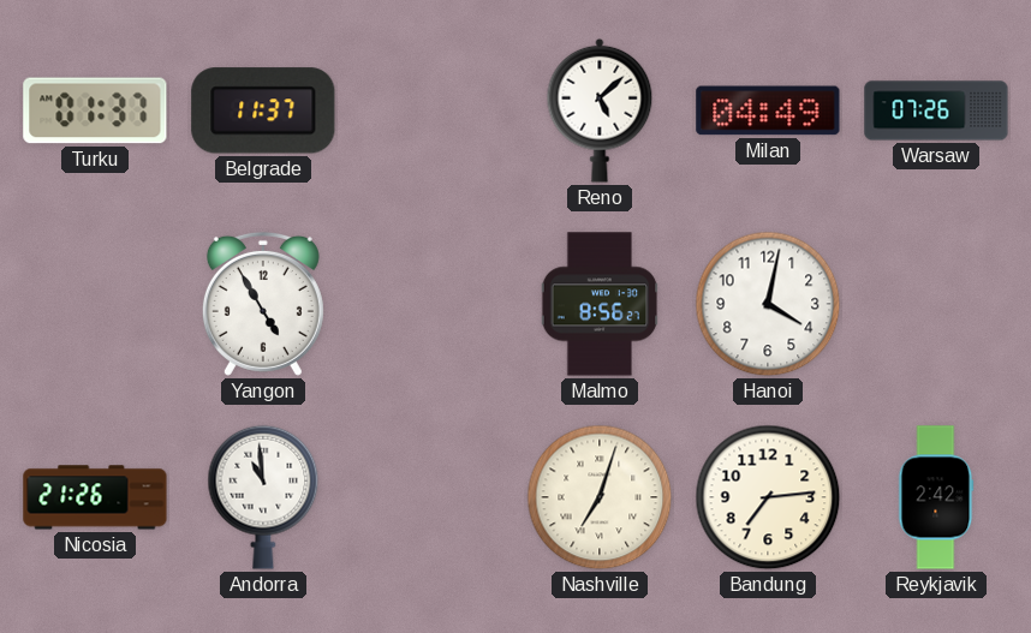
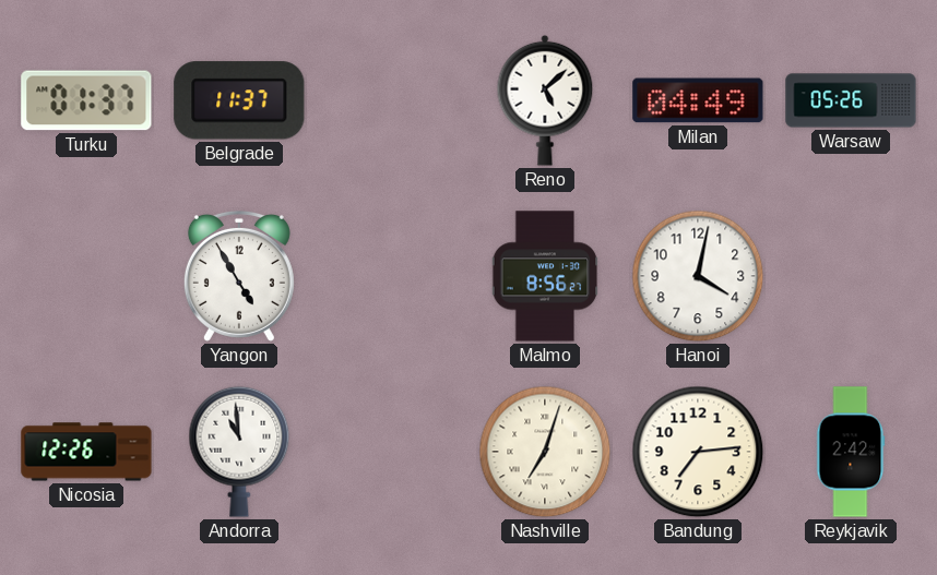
Warsaw: 07:26 -> 05:26
Nicosia: 21:26 -> 12:26
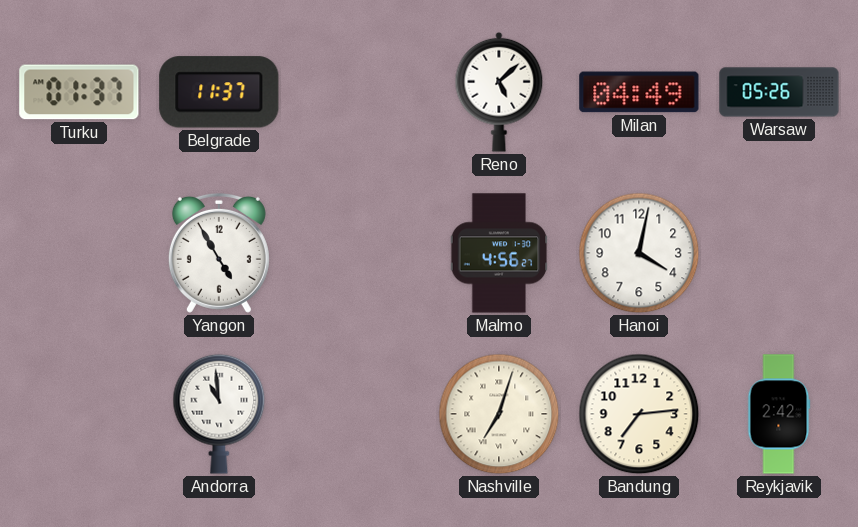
Malmo: 8:56 -> 4:56
Nicosia: 12:26 -> none
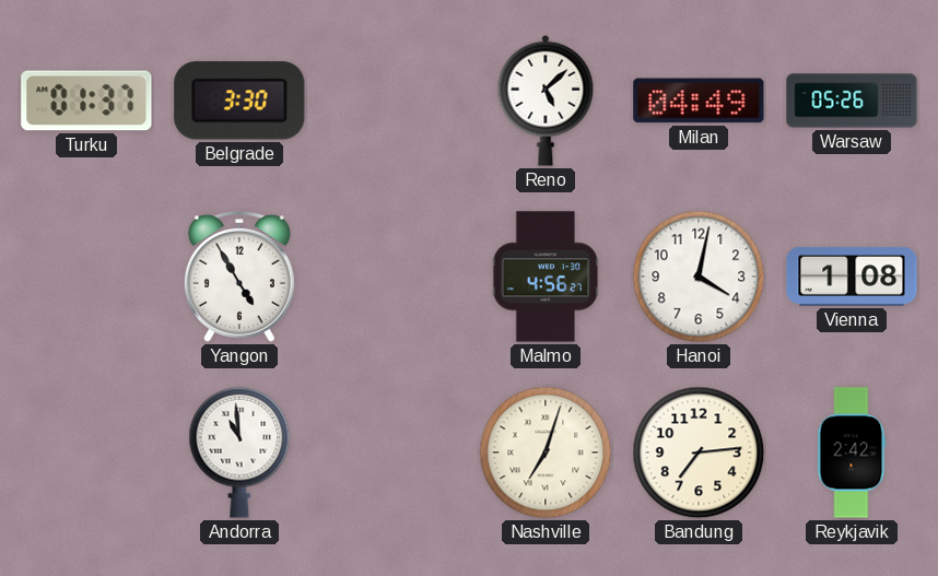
Belgrade: 11:37 -> 3:30
Vienna: none -> 1:08
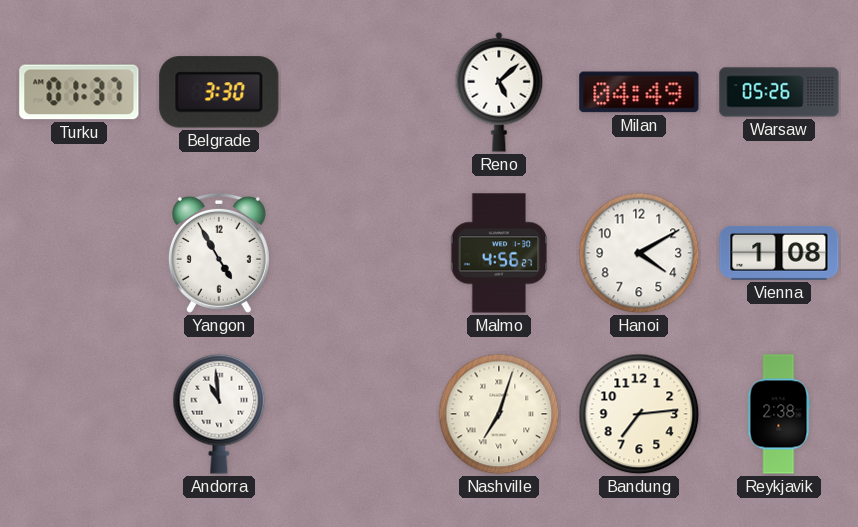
Hanoi: 4:02 -> 4:10
Reykjavik: 2:42 -> 2:38
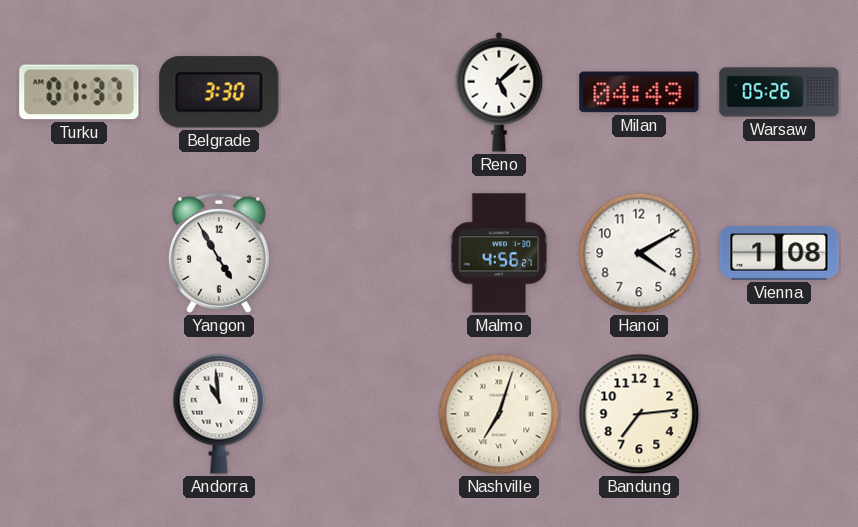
Reykjavik: 2:38 -> none
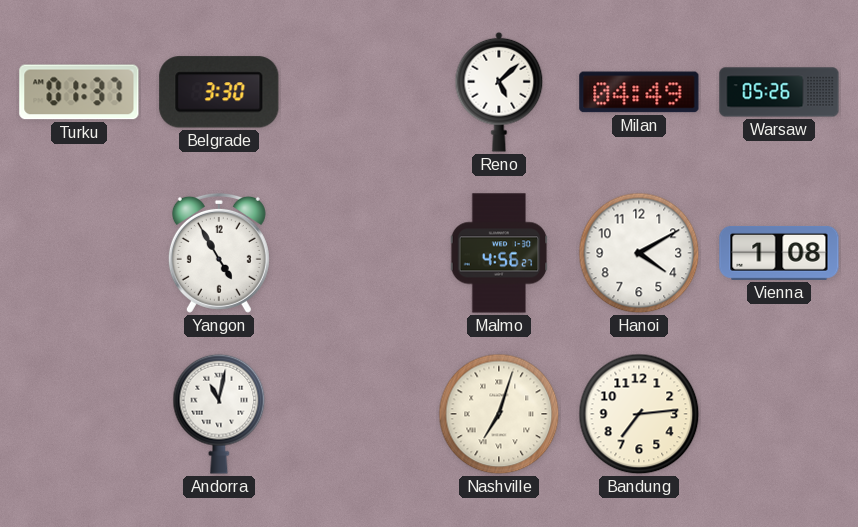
Andorra: 10:59 -> 11:02
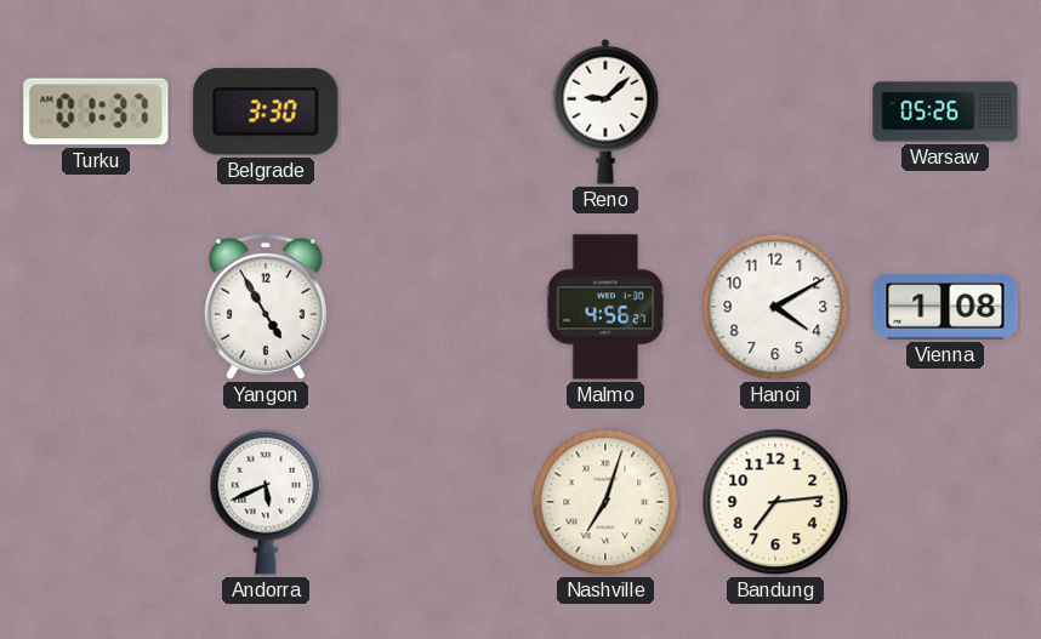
Reno: 5:08 -> 9:08
Milan: 04:49 -> none
Andorra: 11:02 -> 5:41
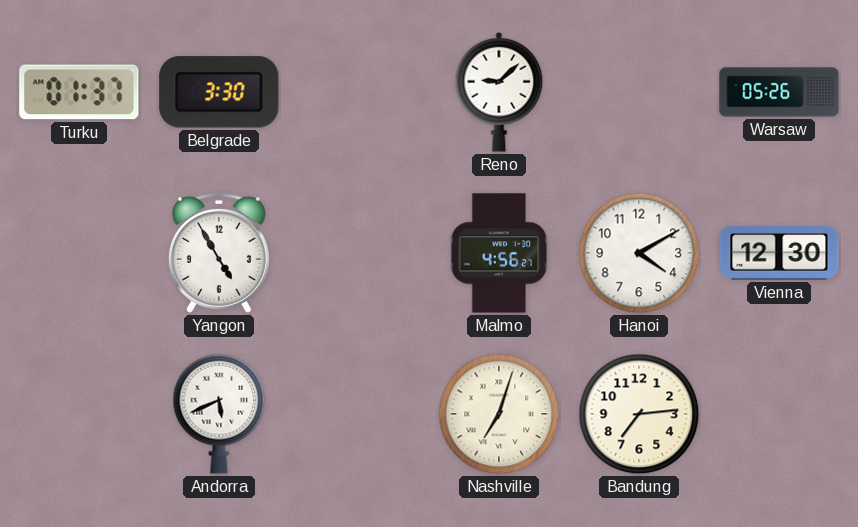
Vienna: 1:08 -> 12:30
